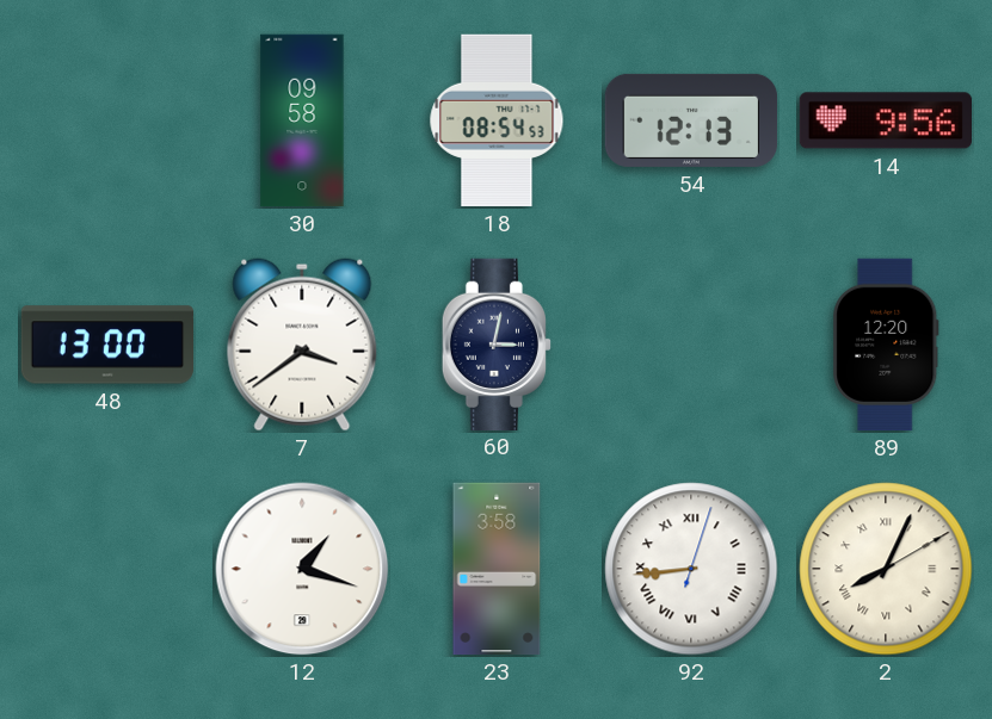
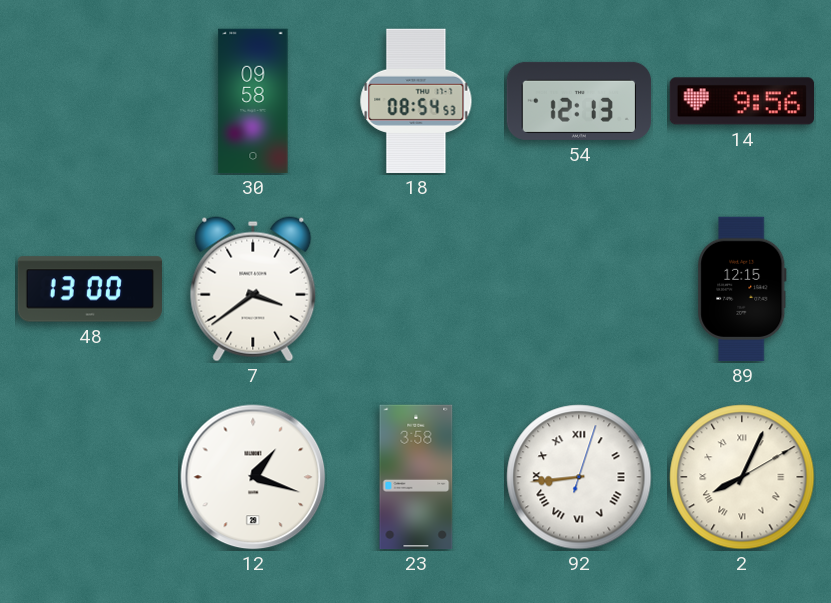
60: 3:02 -> none
89: 12:20 -> 12:15
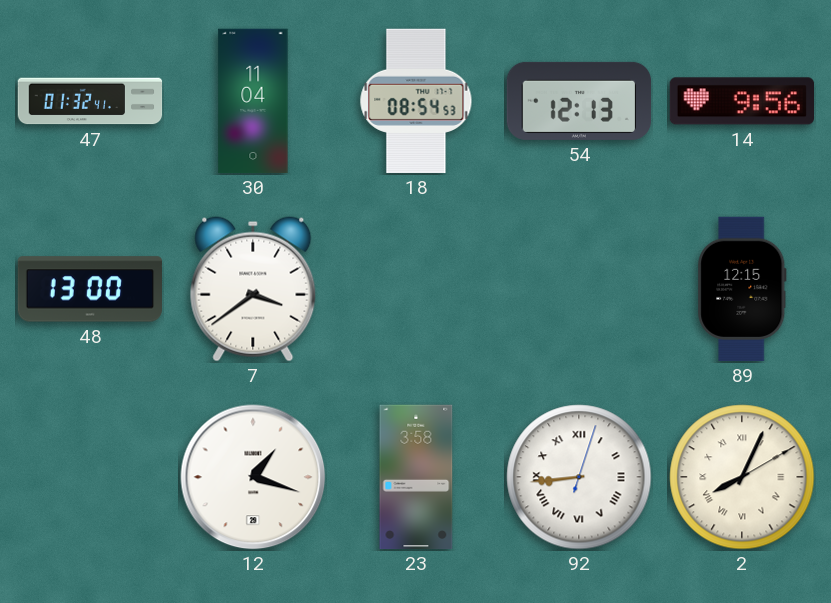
47: none -> 01:32
30: 09:58 -> 11:04
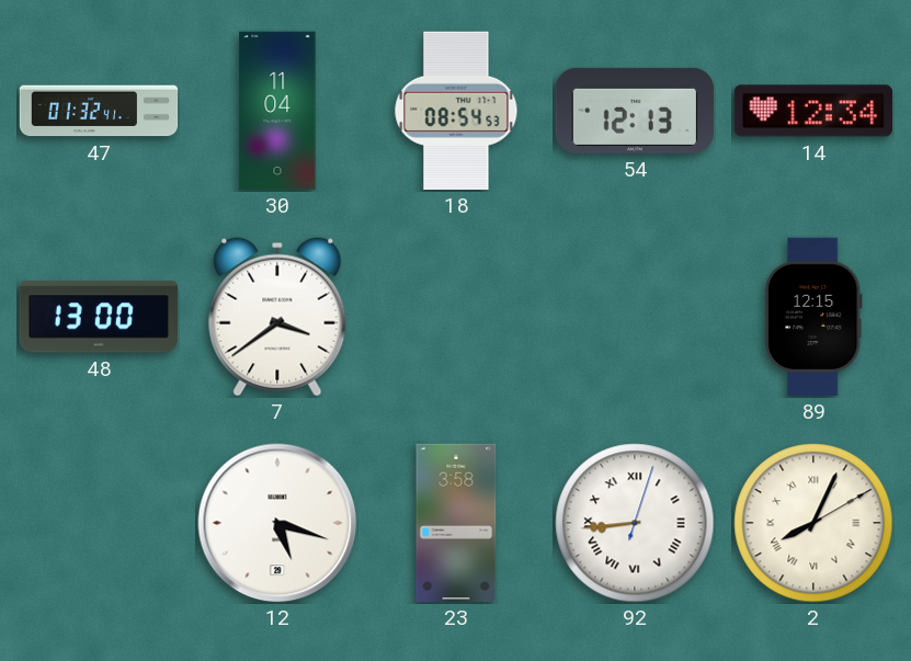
14: 9:56 -> 12:34
12: 1:18 -> 5:18
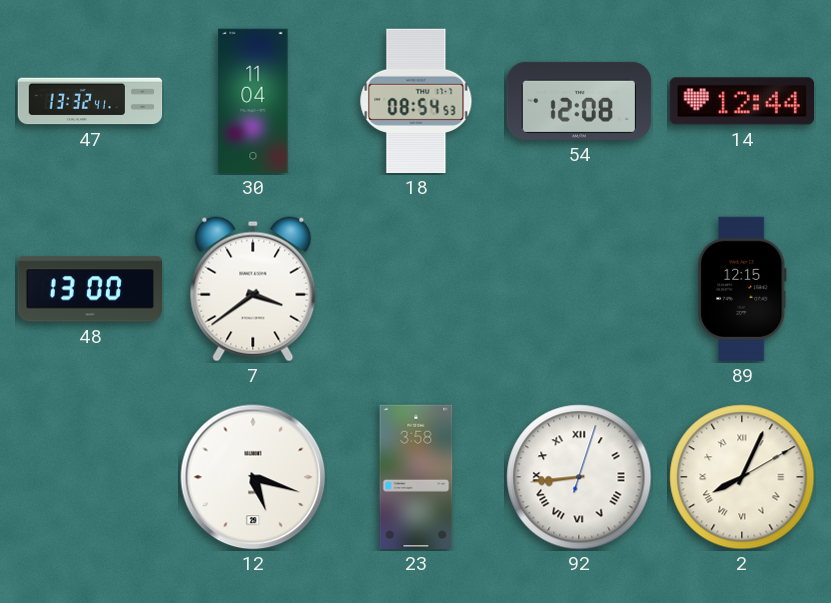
47: 01:32 -> 13:32
54: 12:13 -> 12:08
14: 12:34 -> 12:44
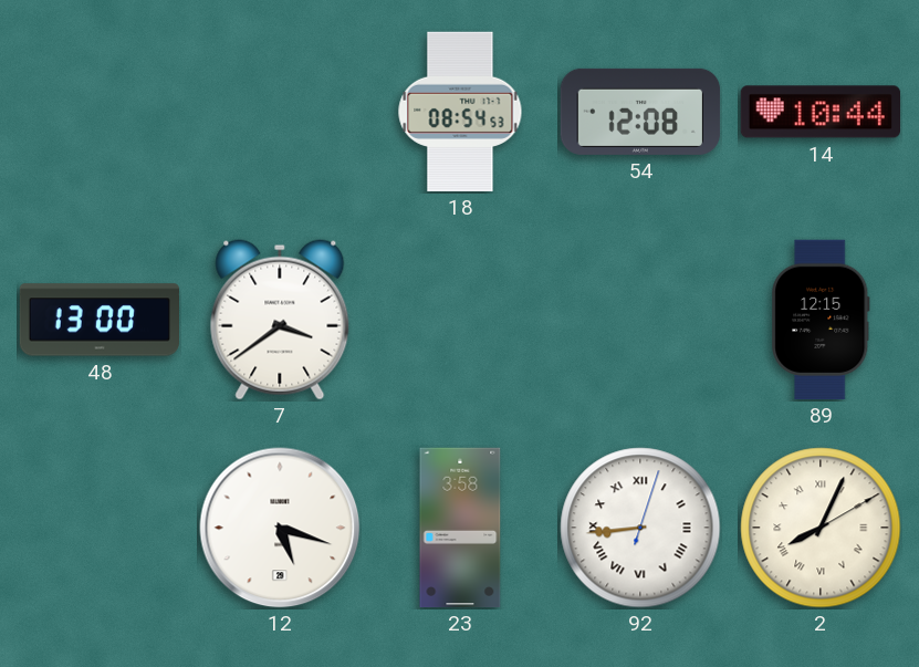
47: 13:32 -> none
30: 11:04 -> none
14: 12:44 -> 10:44
